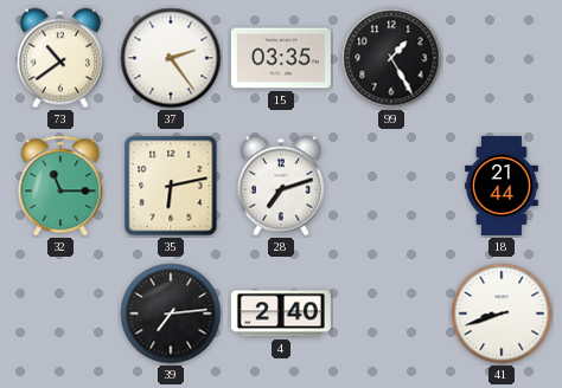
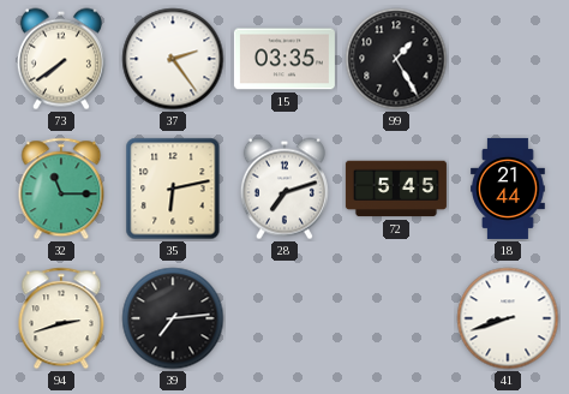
73: 10:39 -> 7:39
72: none -> 5:45
94: none -> 2:42
4: 2:40 -> none
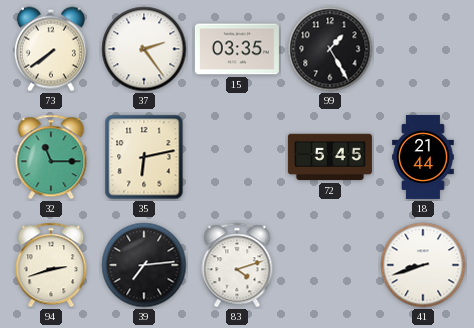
28: 7:12 -> none
83: none -> 4:12
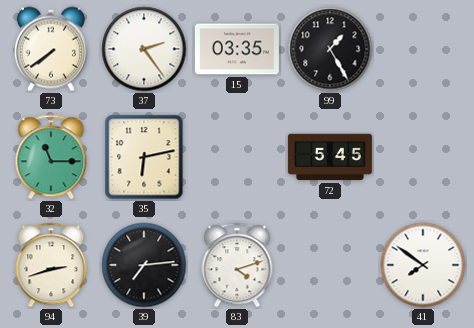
18: 21:44 -> none
41: 8:42 -> 7:51
